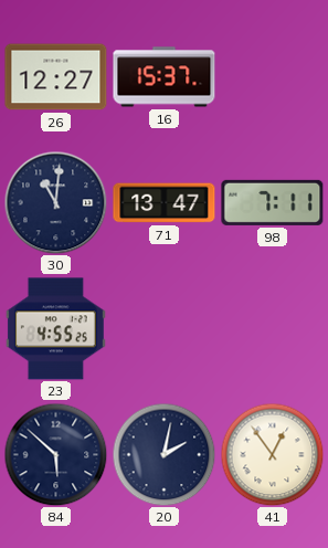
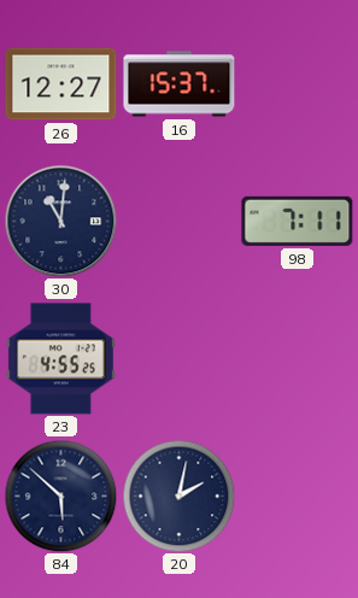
71: 13:47 -> none
41: 12:54 -> none
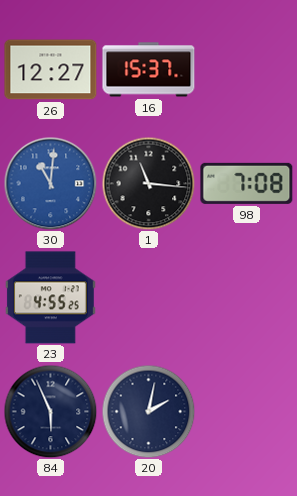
30 dial: navy -> blue
1: none -> 11:16
98: 7:11 -> 7:08
84: 5:52 -> 5:56
